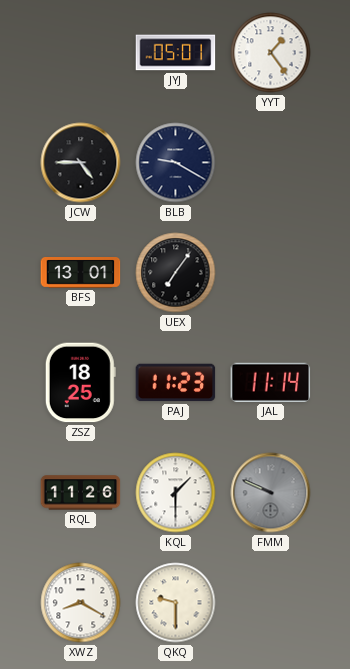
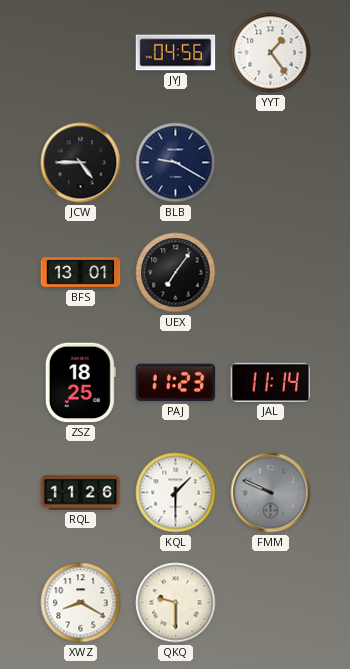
JYJ: 05:01 -> 04:56
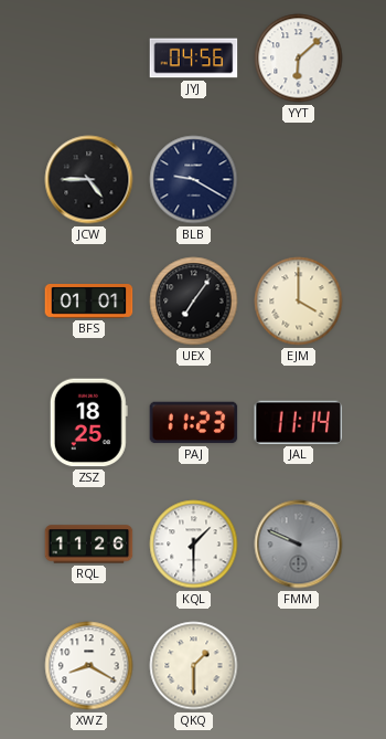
YYT: 1:24 -> 6:08
BFS: 13:01 -> 01:01
EJM: none -> 4:00
QKQ: 9:30 -> 1:30
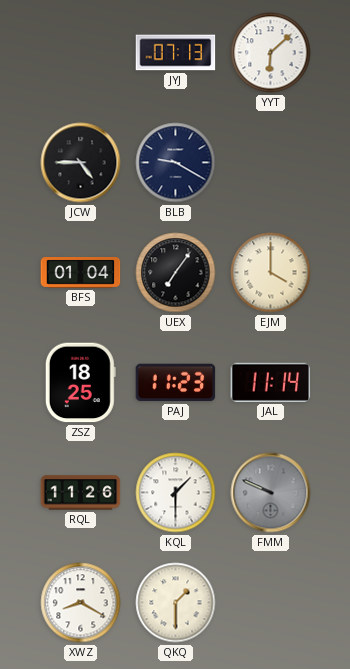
JYJ: 04:56 -> 07:13
BFS: 01:01 -> 01:04
